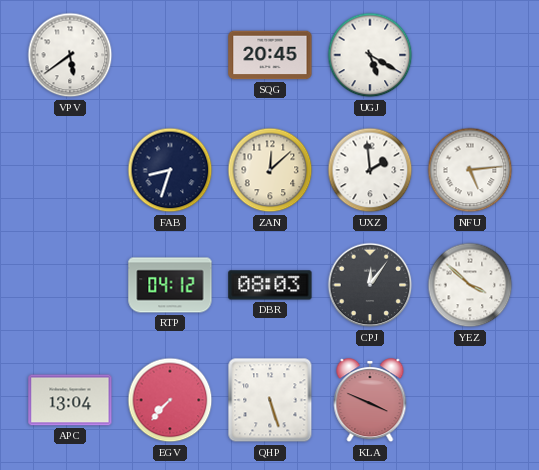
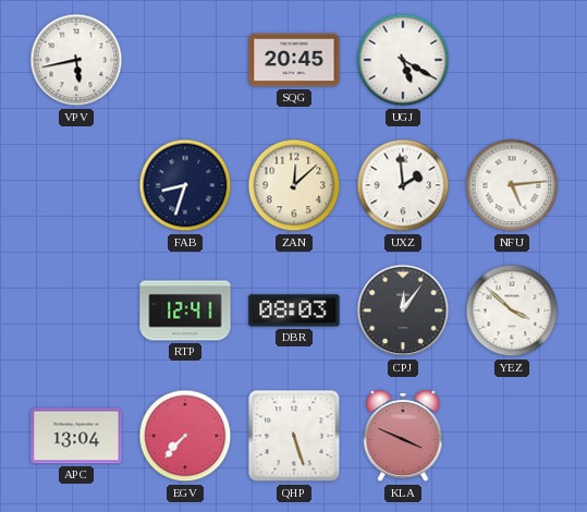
VPV: 5:39 -> 5:43
RTP: 04:12 -> 12:41
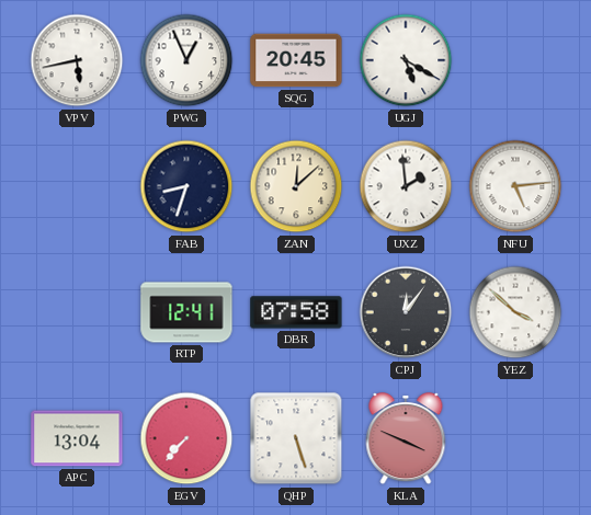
PWG: none -> 12:56
DBR: 08:03 -> 07:58
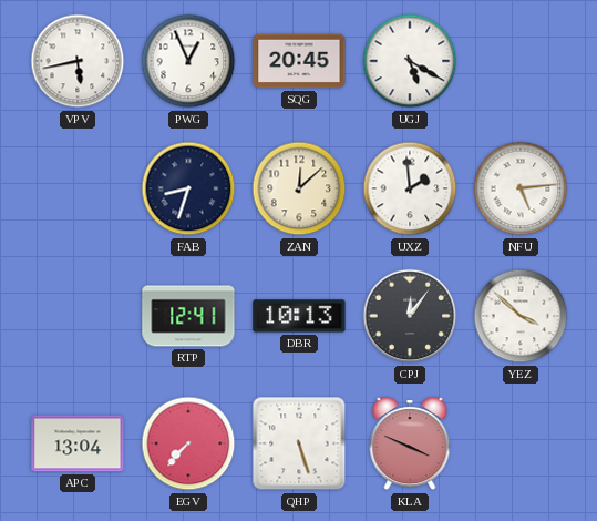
DBR: 07:58 -> 10:13
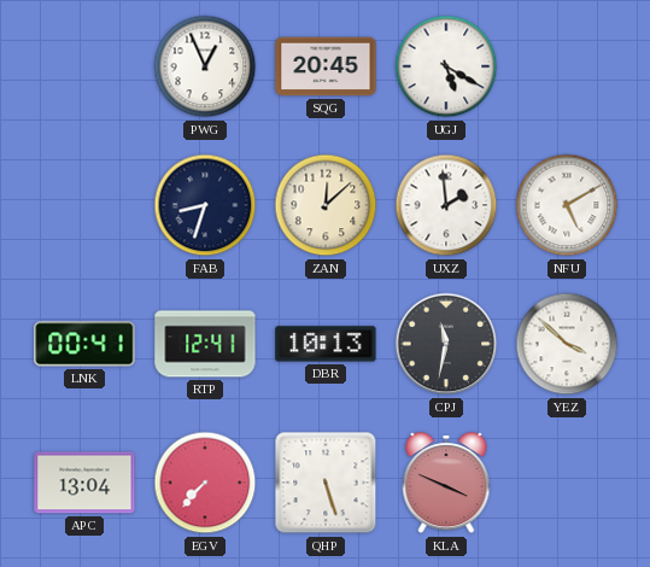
VPV: 5:43 -> none
NFU: 5:14 -> 5:10
LNK: none -> 00:41
CPJ: 12:06 -> 11:32
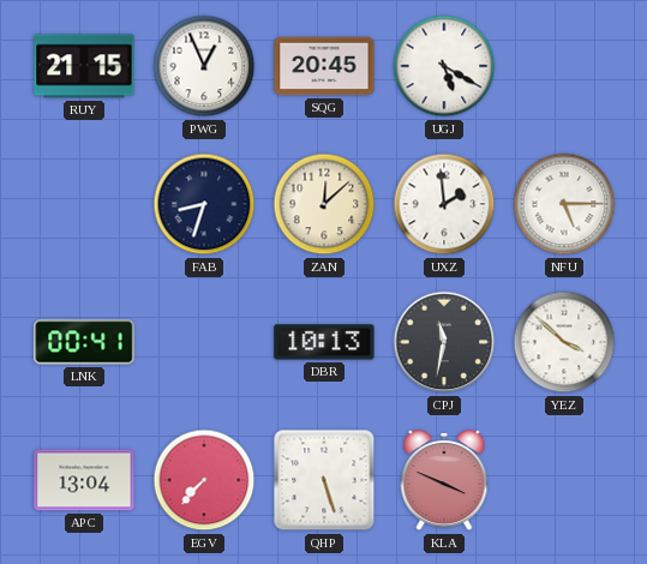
RUY: none -> 21:15
NFU: 5:10 -> 5:15
RTP: 12:41 -> none
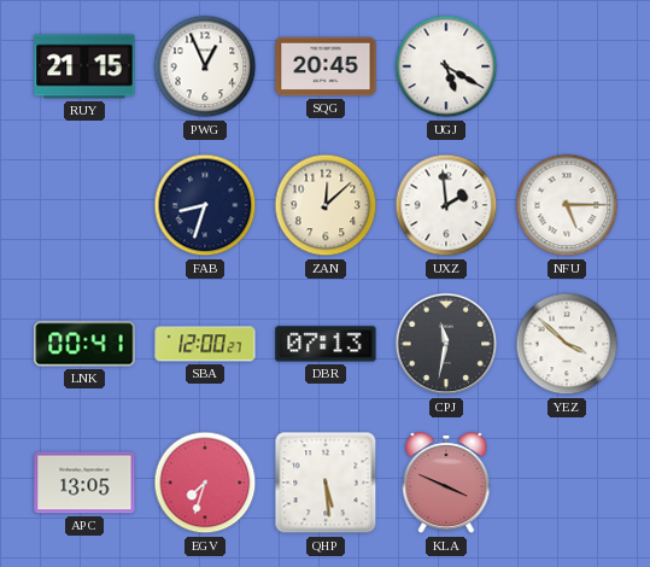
SBA: none -> 12:00
DBR: 10:13 -> 07:13
APC: 13:04 -> 13:05
EGV: 7:37 -> 7:33
QHP: 5:27 -> 5:29
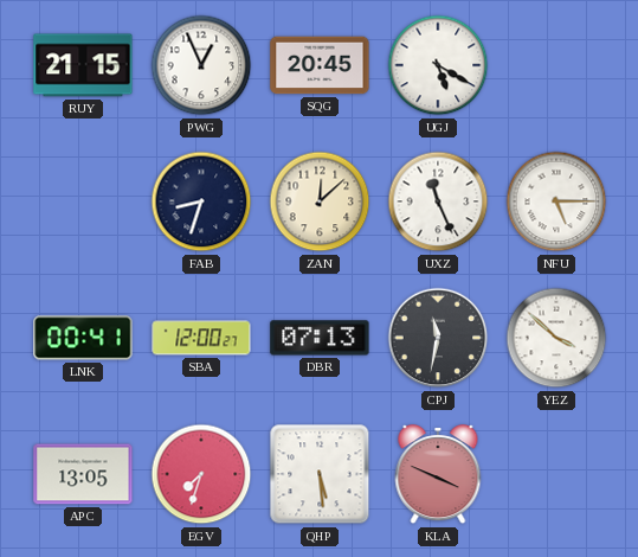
UXZ: 1:59 -> 11:26
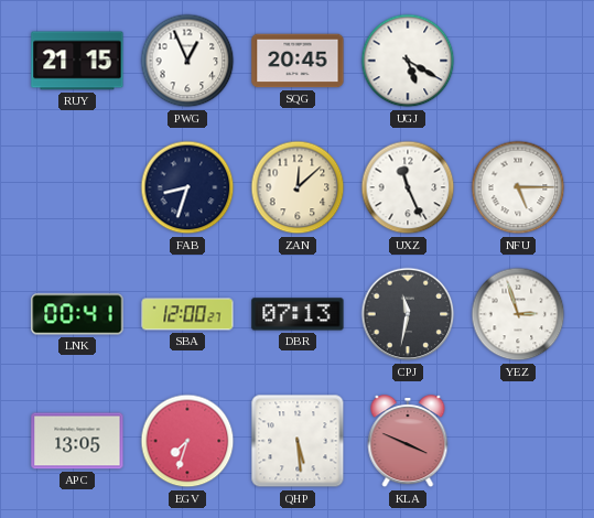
YEZ: 3:52 -> 2:57
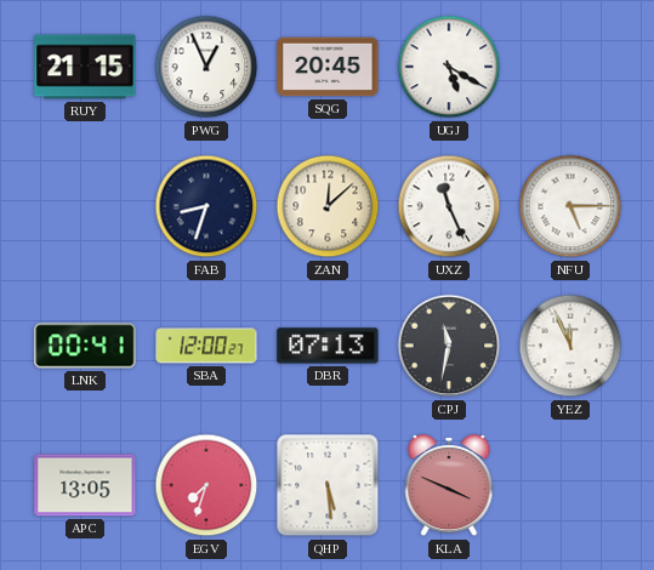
YEZ: 2:57 -> 11:56
